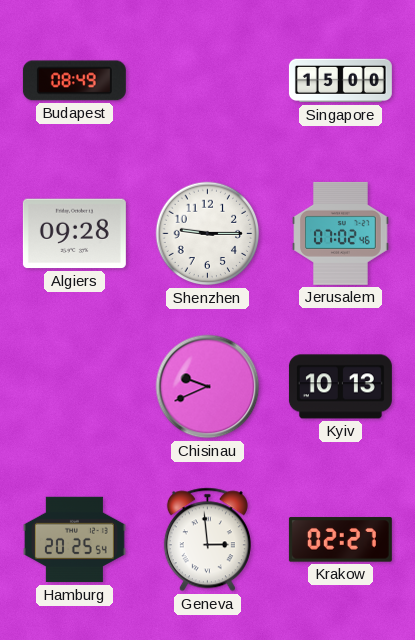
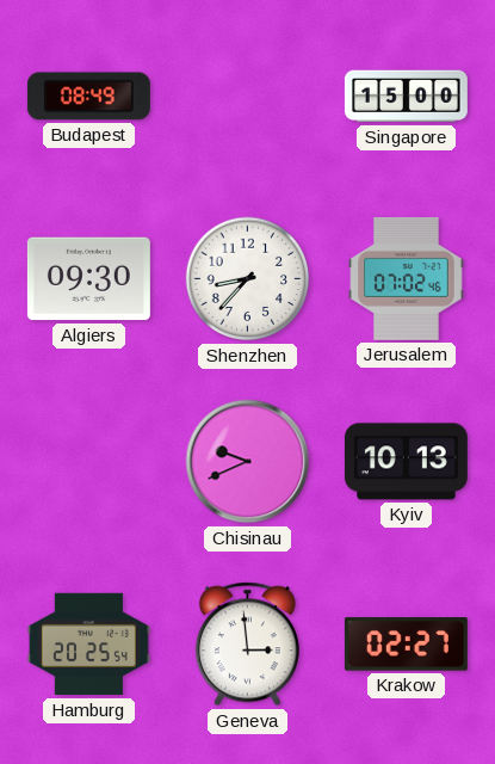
Algiers: 09:28 -> 09:30
Shenzhen: 9:15 -> 8:37
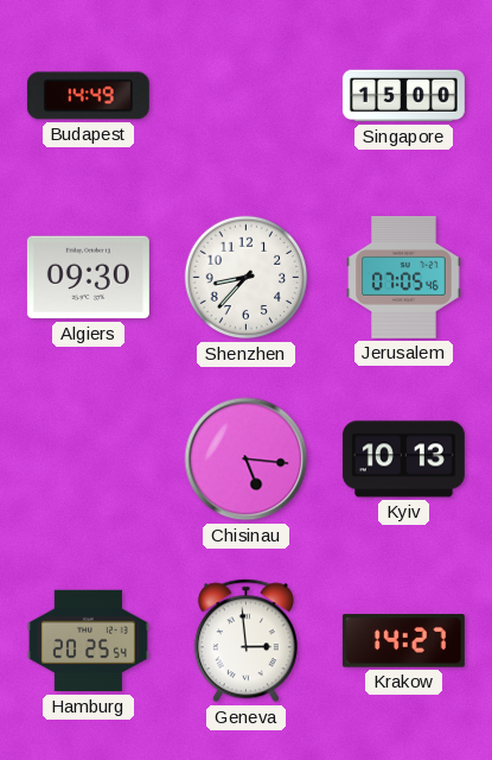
Budapest: 08:49 -> 14:49
Jerusalem: 07:02 -> 07:05
Chisinau: 9:41 -> 5:16
Krakow: 02:27 -> 14:27
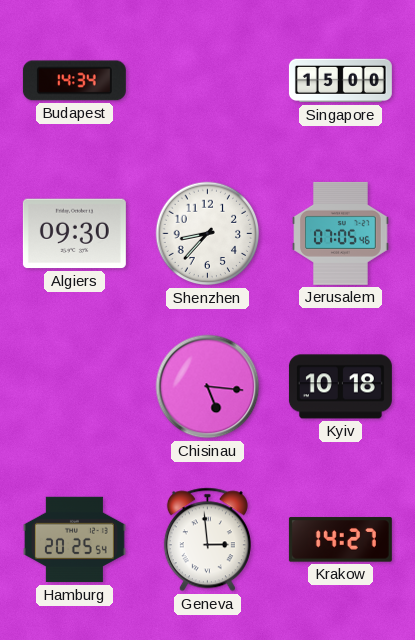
Budapest: 14:49 -> 14:34
Kyiv: 10:13 -> 10:18
